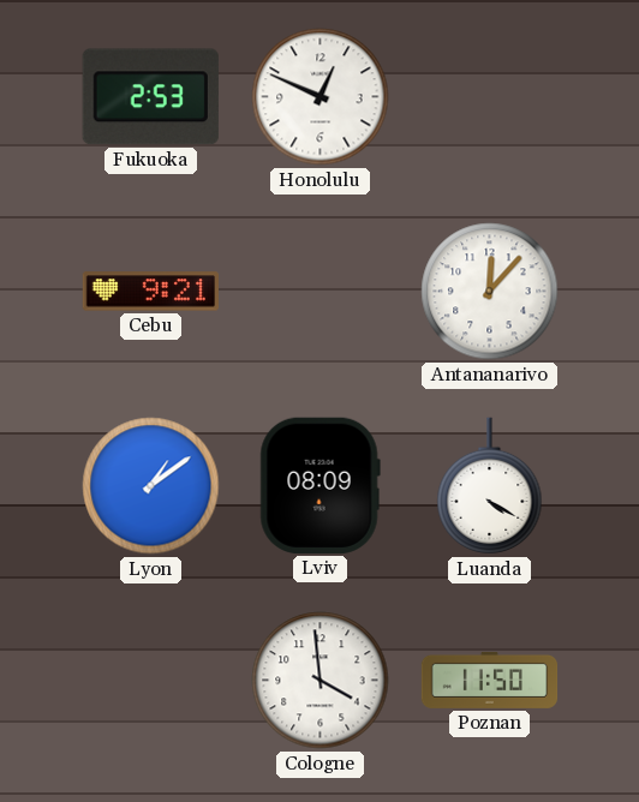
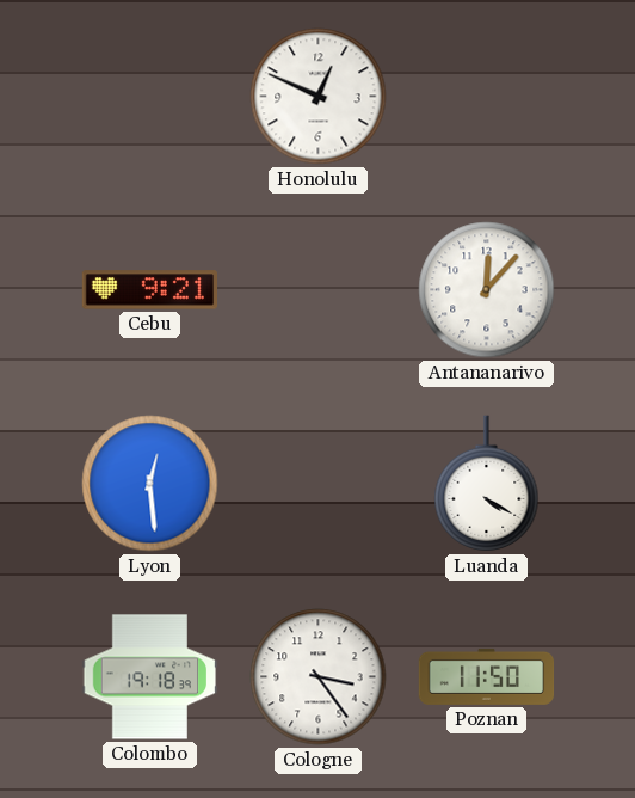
Fukuoka: 2:53 -> none
Lyon: 1:09 -> 12:29
Lviv: 08:09 -> none
Colombo: none -> 19:18
Cologne: 3:59 -> 3:24
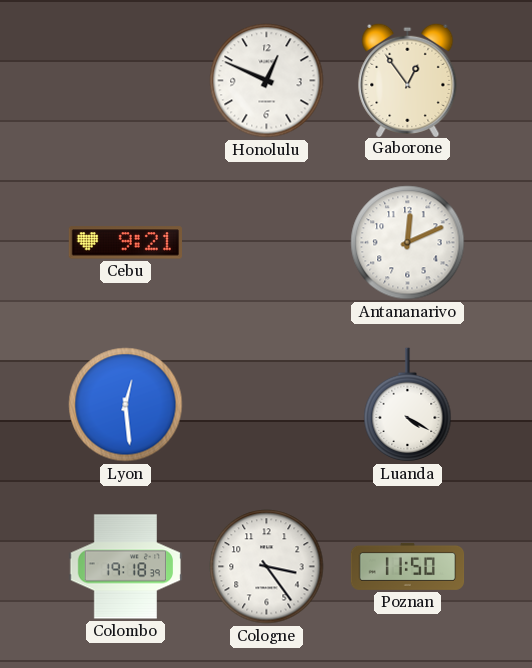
Gaborone: none -> 12:54
Antananarivo: 12:07 -> 12:11
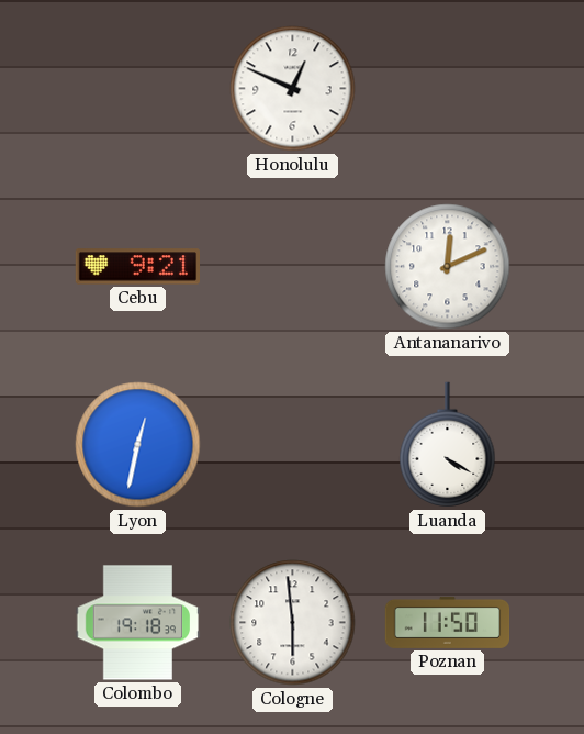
Gaborone: 12:54 -> none
Lyon: 12:29 -> 12:32
Cologne: 3:24 -> 5:59
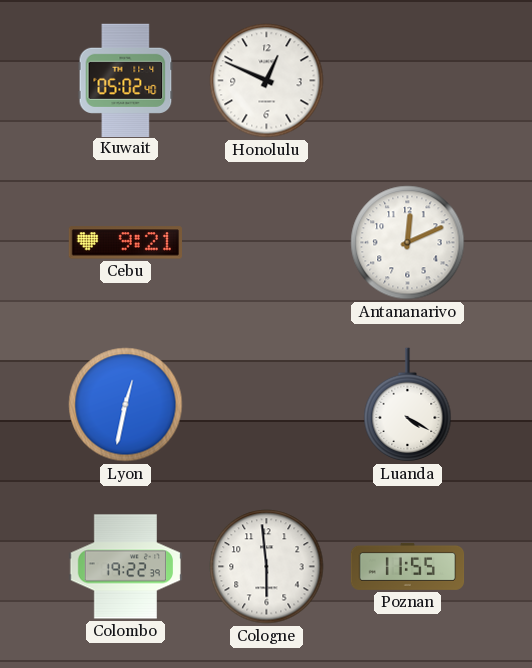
Kuwait: none -> 05:02
Colombo: 19:18 -> 19:22
Poznan: 11:50 -> 11:55
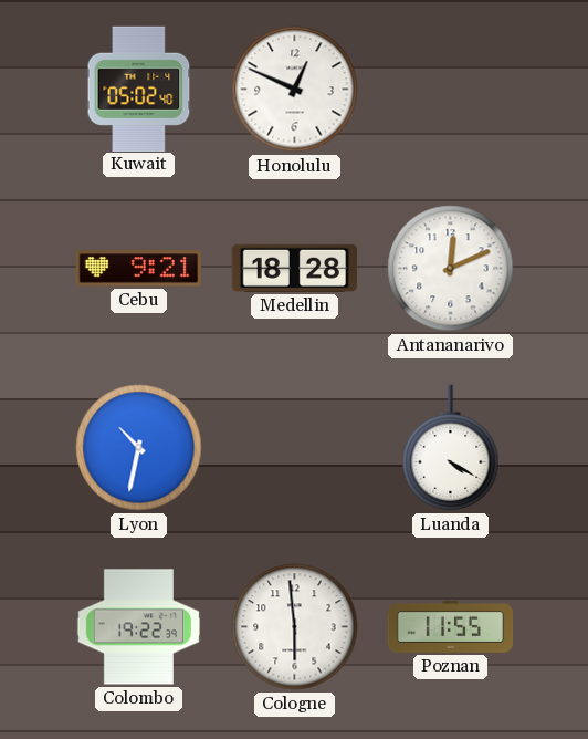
Medellin: none -> 18:28
Lyon: 12:32 -> 10:32
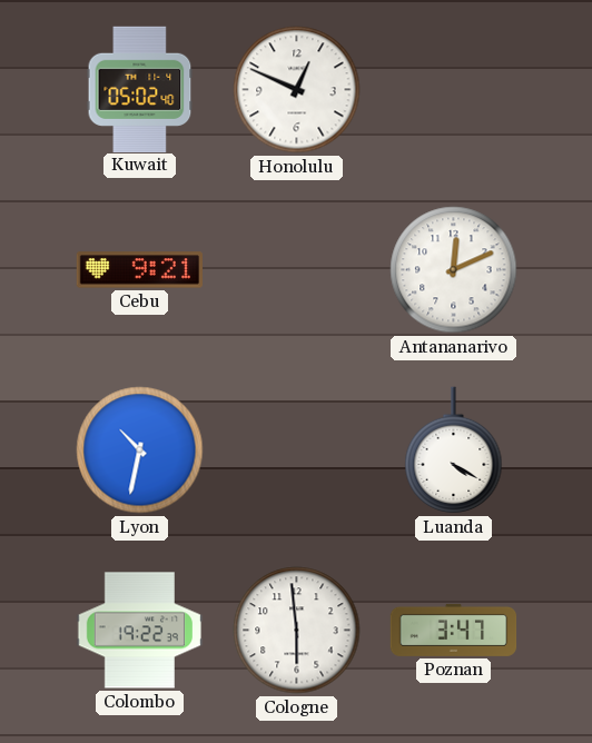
Medellin: 18:28 -> none
Poznan: 11:55 -> 3:47
